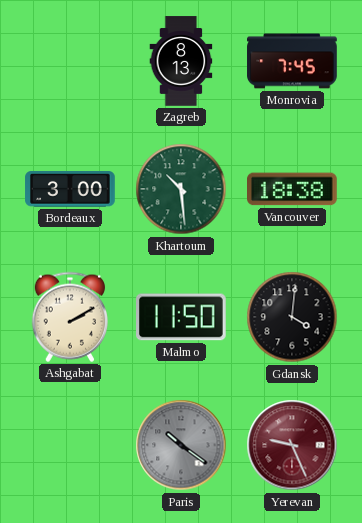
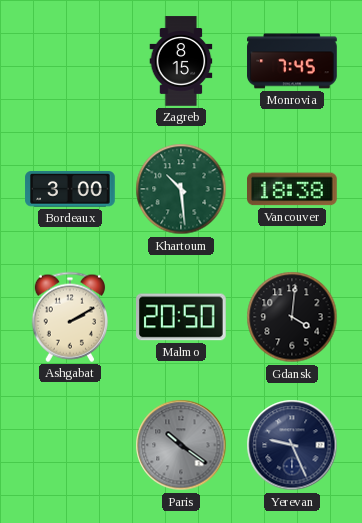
Zagreb: 8:13 -> 8:15
Malmo: 11:50 -> 20:50
Yerevan dial: burgundy -> navy
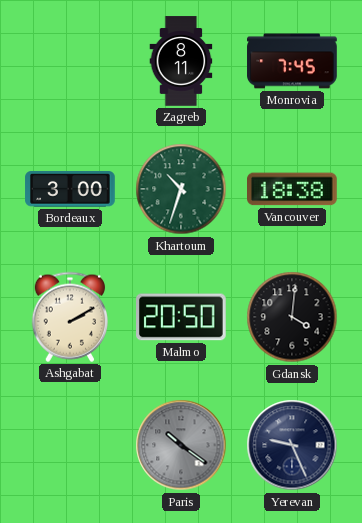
Zagreb: 8:15 -> 8:11
Khartoum: 10:29 -> 10:33
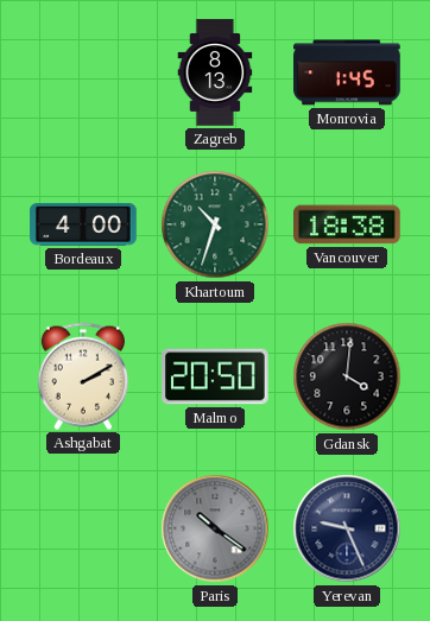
Zagreb: 8:11 -> 8:13
Monrovia: 7:45 -> 1:45
Bordeaux: 3:00 -> 4:00
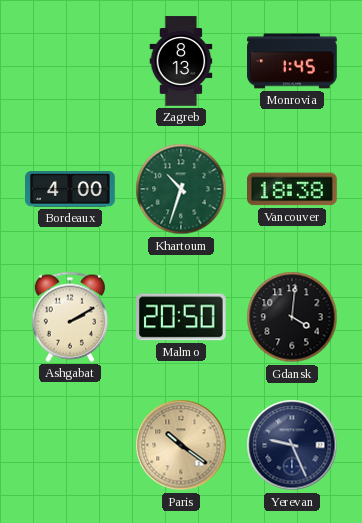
Paris dial: grey -> champagne
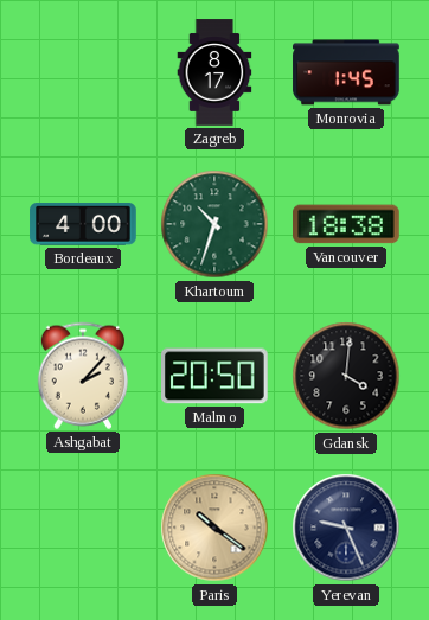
Zagreb: 8:13 -> 8:17
Ashgabat: 2:10 -> 2:07
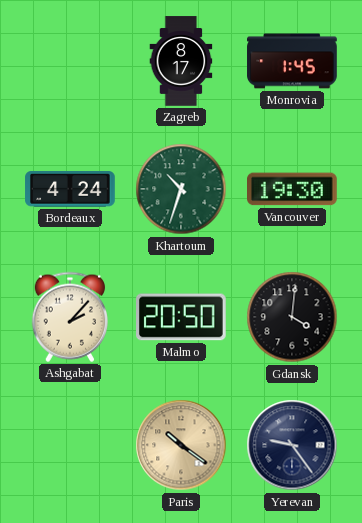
Bordeaux: 4:00 -> 4:24
Vancouver: 18:38 -> 19:30
Yerevan: 9:26 -> 9:24
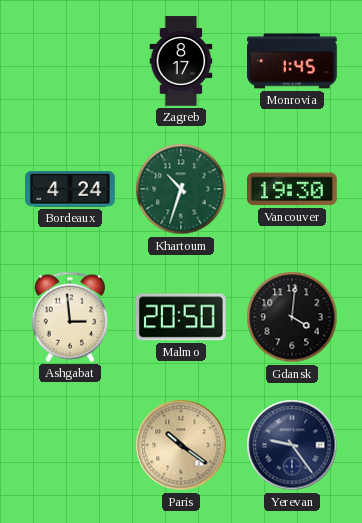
Ashgabat: 2:07 -> 2:59
